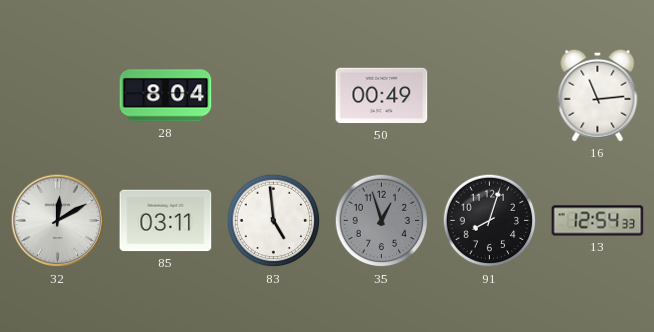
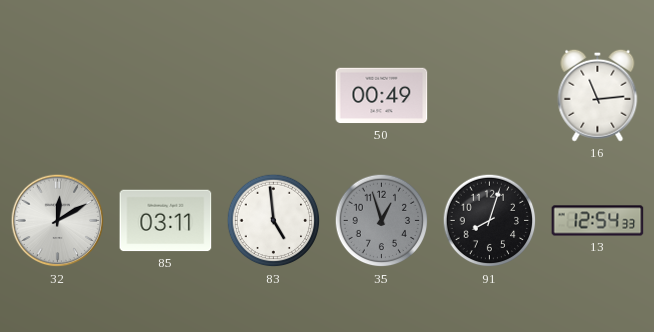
28: 8:04 -> none
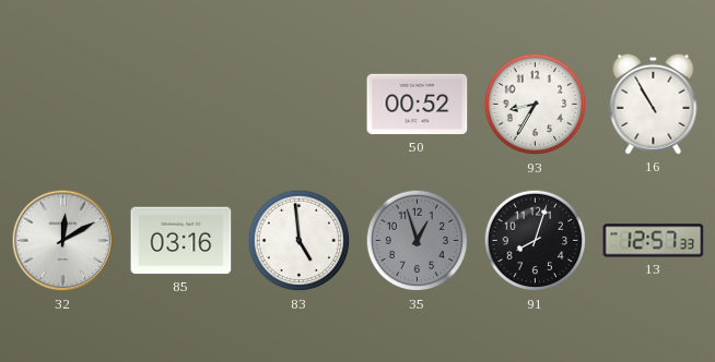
50: 00:49 -> 00:52
93: none -> 8:35
16: 11:14 -> 10:55
85: 03:11 -> 03:16
13: 12:54 -> 12:57
